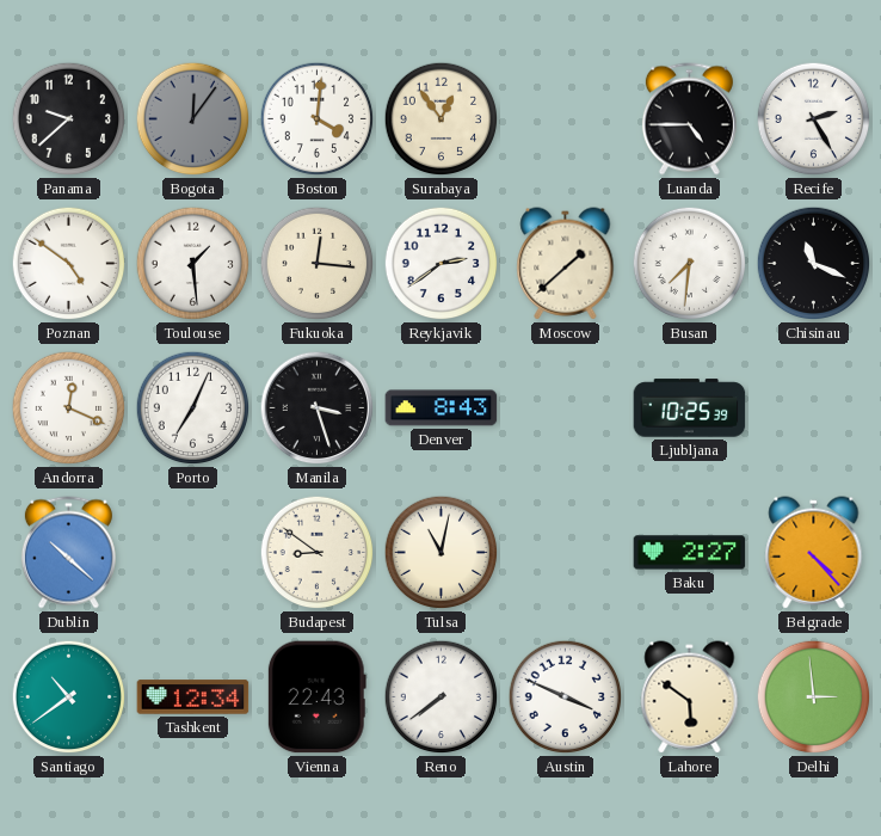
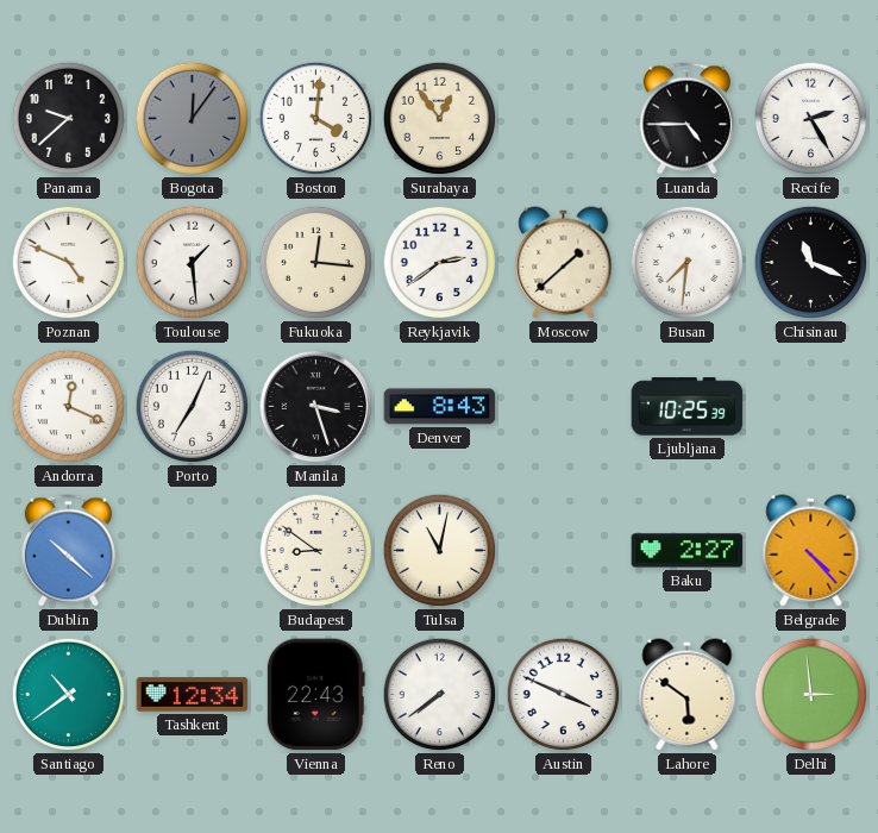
Poznan: 4:51 -> 4:49
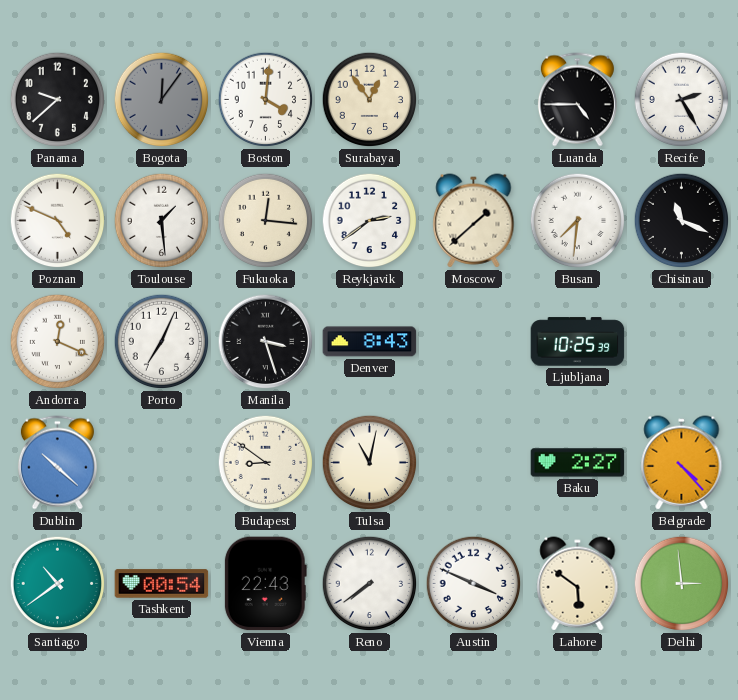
Tashkent: 12:34 -> 00:54
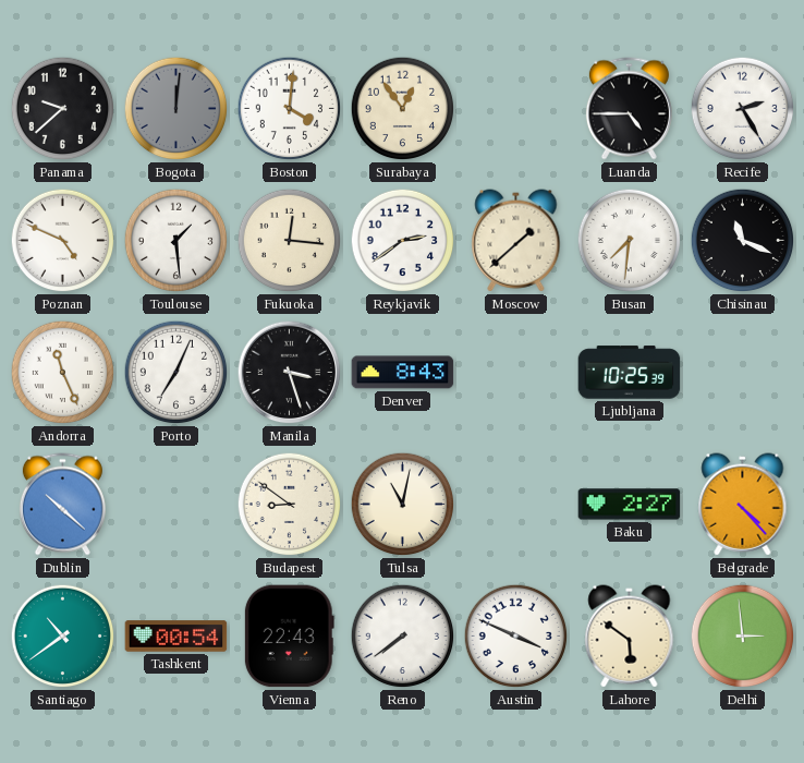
Bogota: 12:06 -> 12:01
Andorra: 12:19 -> 11:26
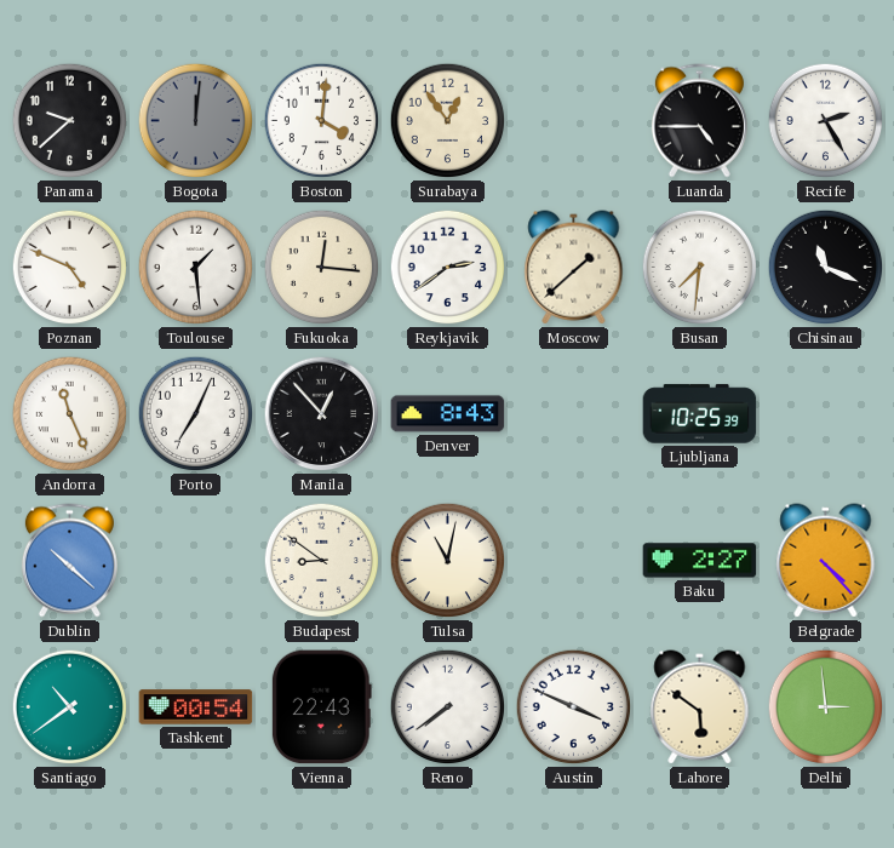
Manila: 3:27 -> 12:53
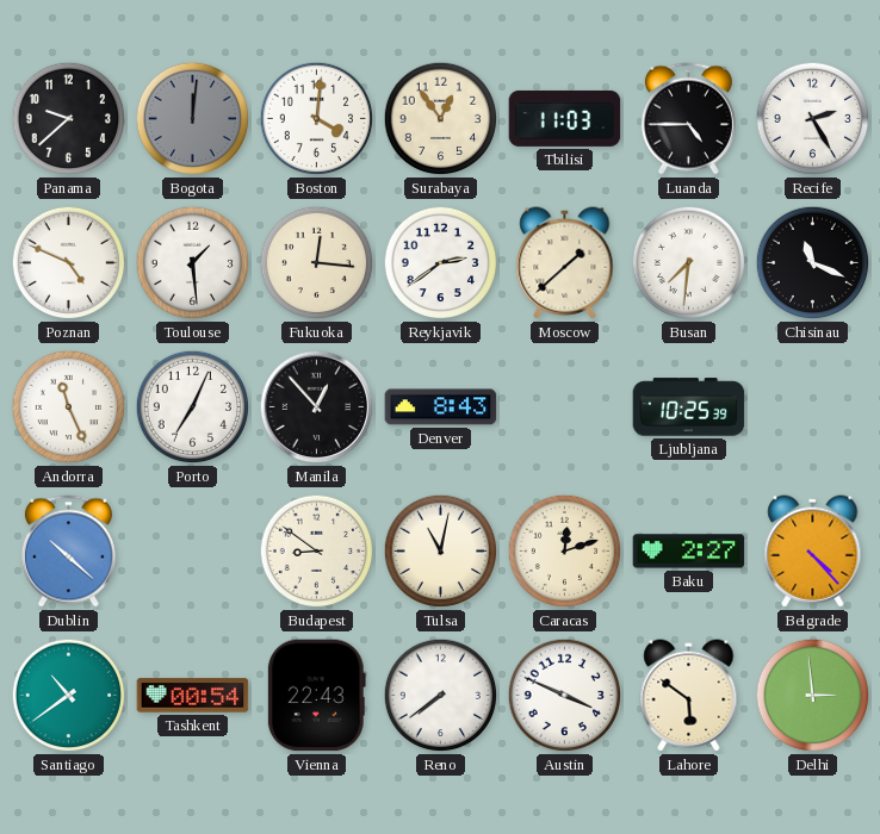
Tbilisi: none -> 11:03
Caracas: none -> 12:12
